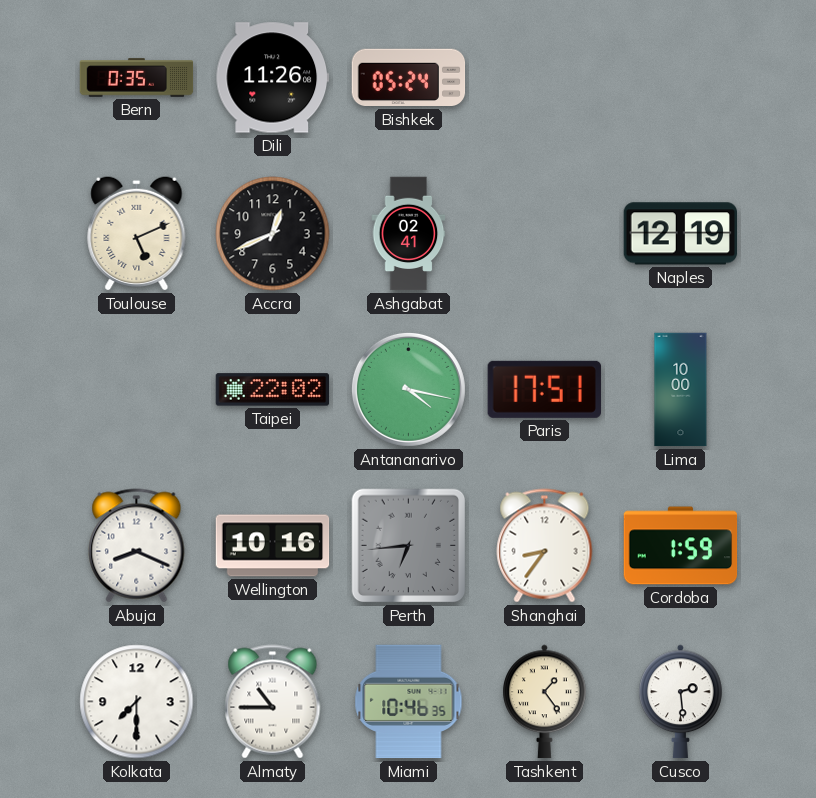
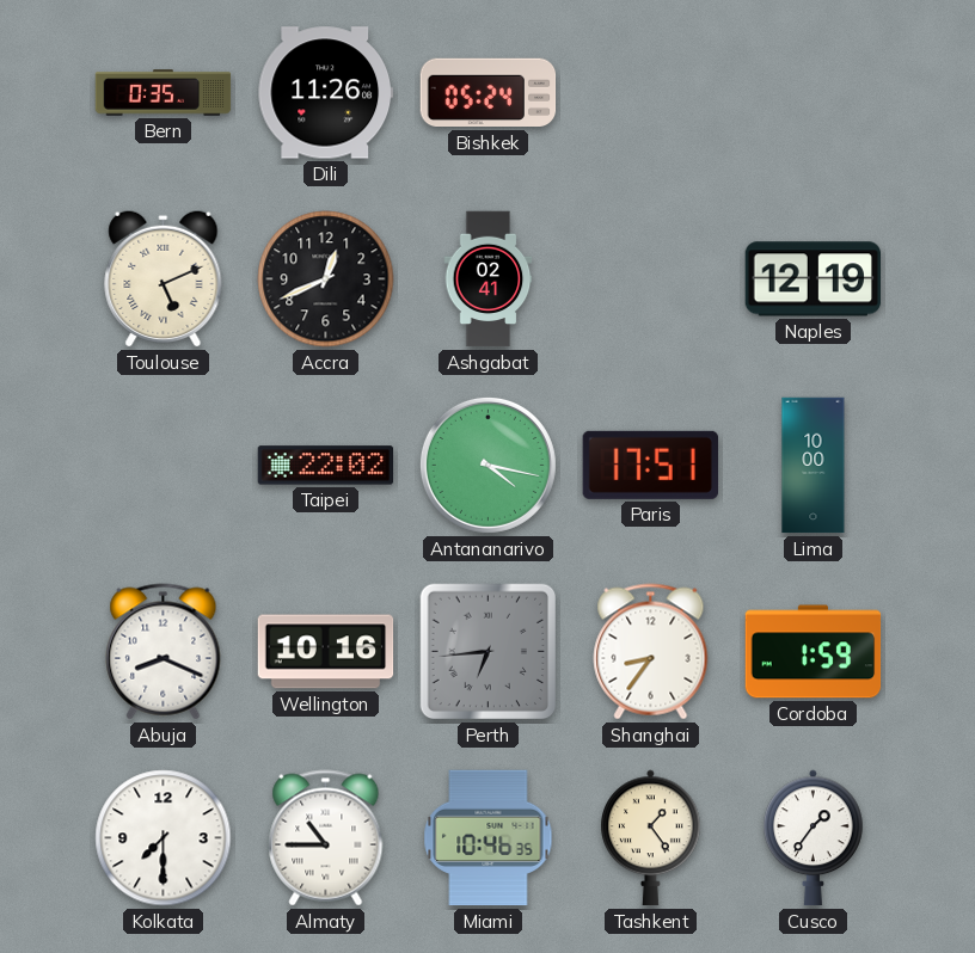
Cusco: 2:29 -> 1:36
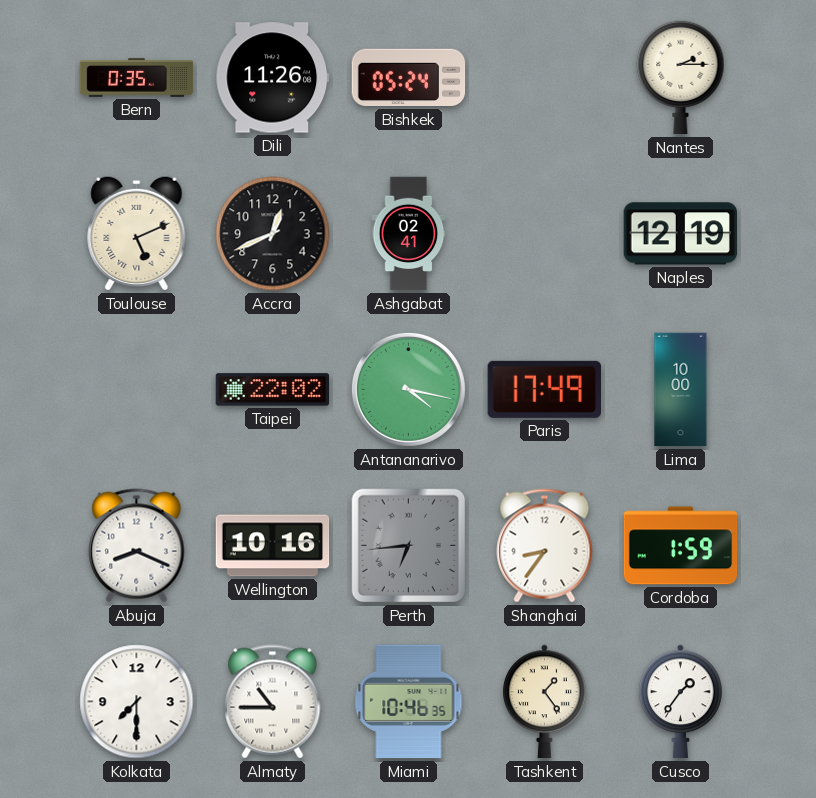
Nantes: none -> 2:15
Paris: 17:51 -> 17:49
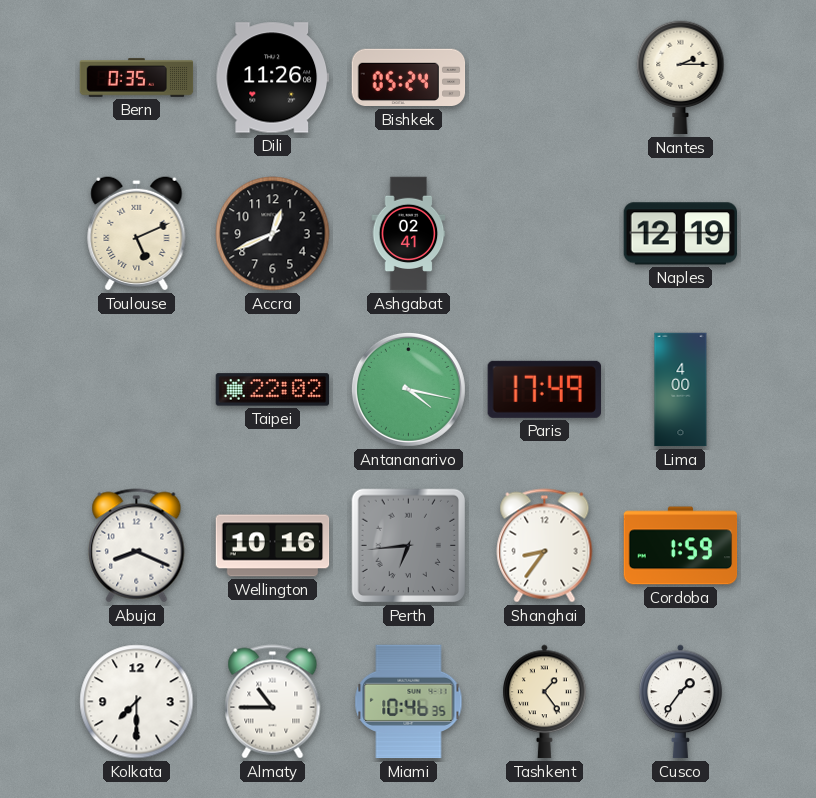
Lima: 10:00 -> 4:00
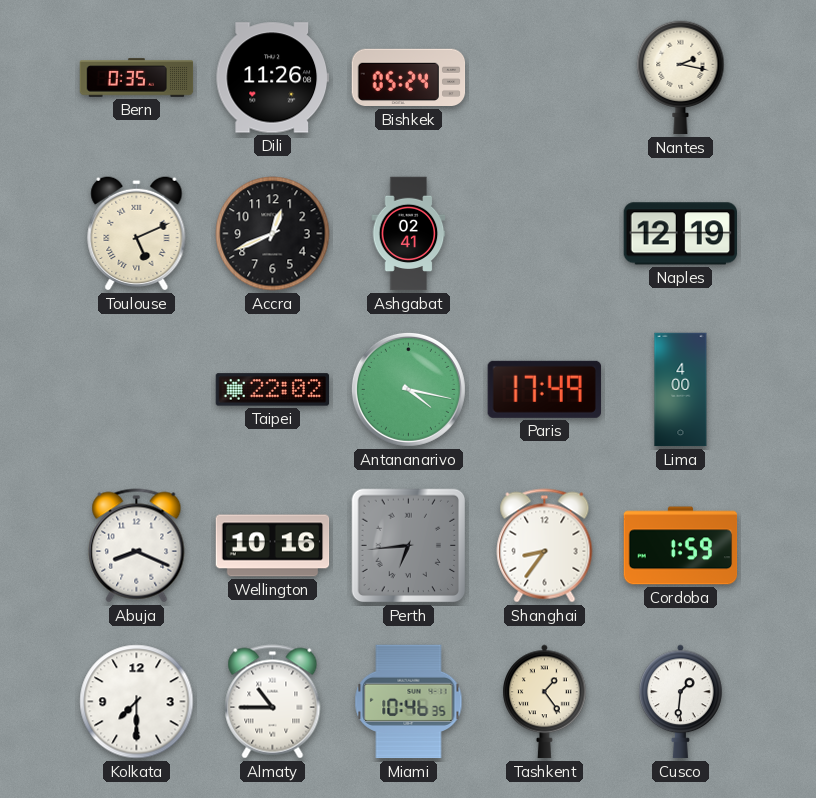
Nantes: 2:15 -> 2:17
Cusco: 1:36 -> 1:31
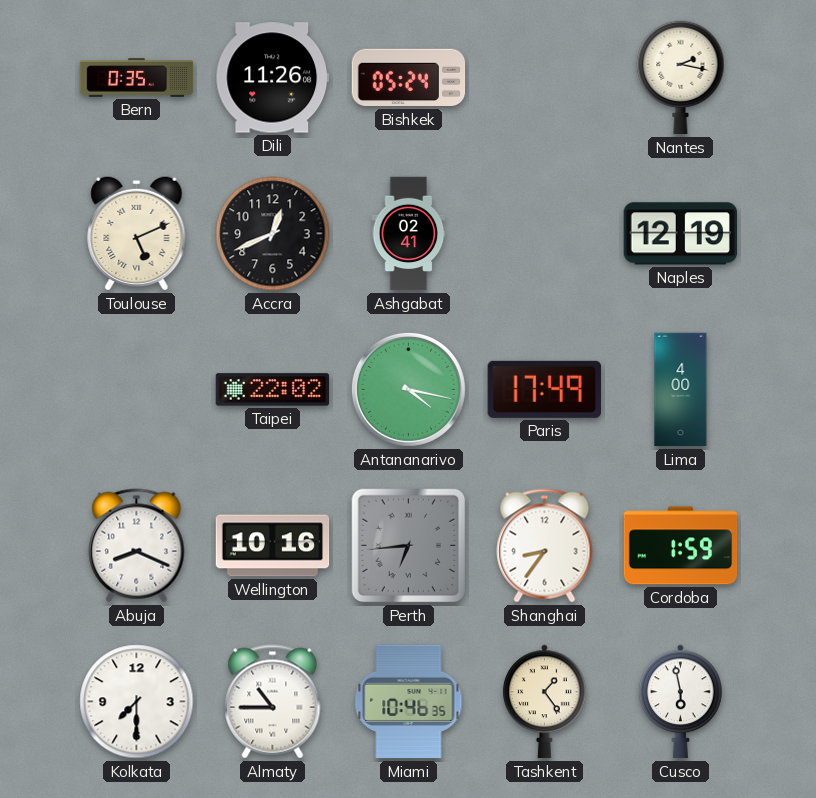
Cusco: 1:31 -> 5:58
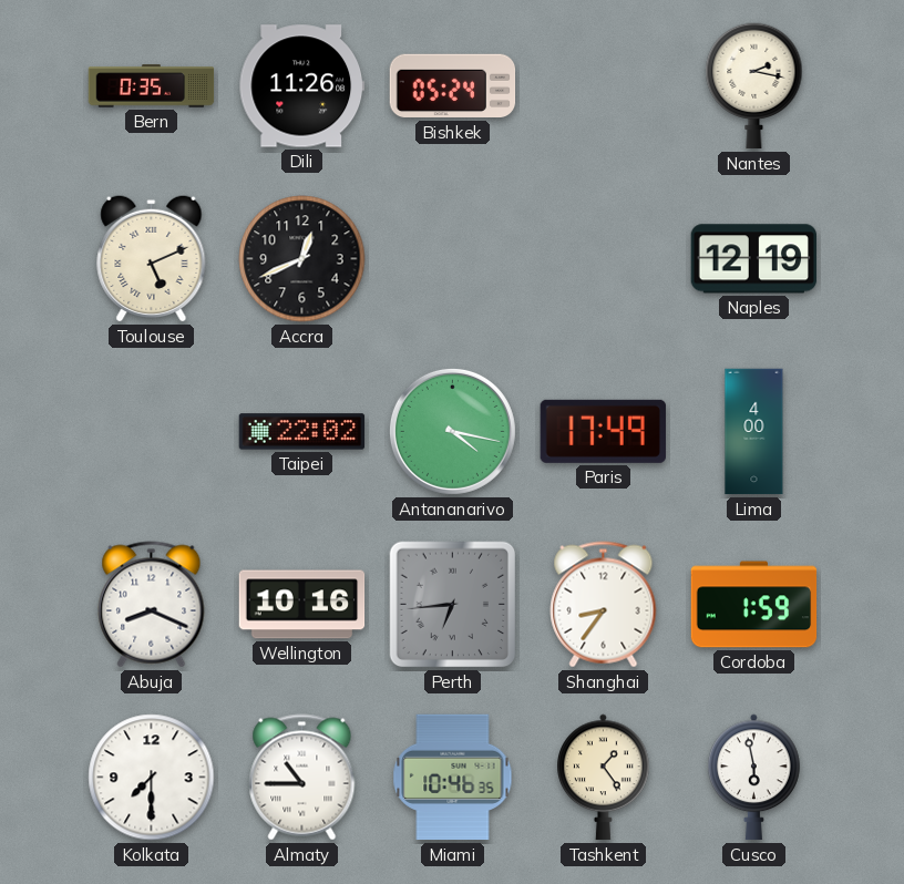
Ashgabat: 02:41 -> none
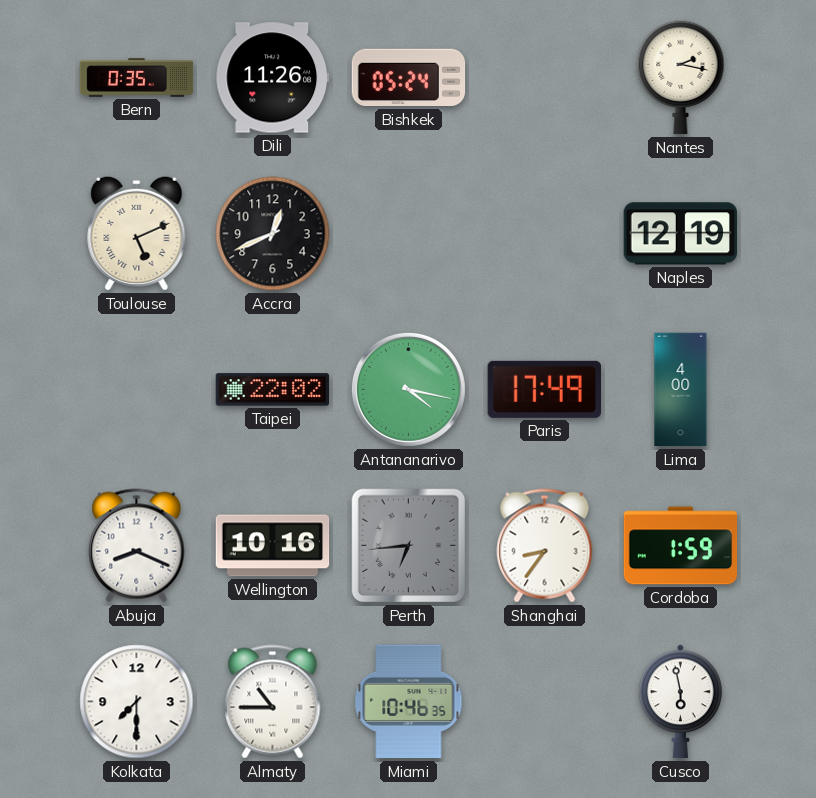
Tashkent: 1:24 -> none
